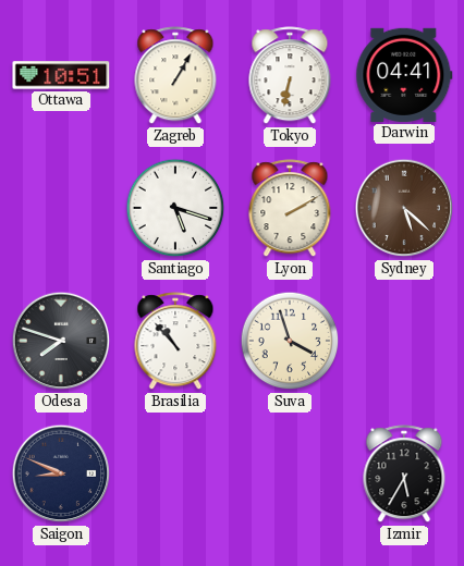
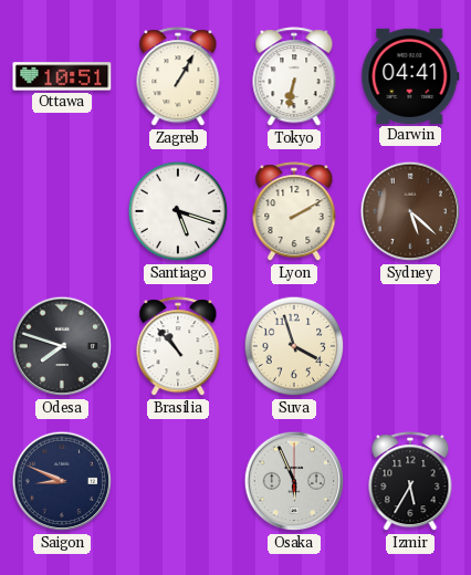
Osaka: none -> 5:56
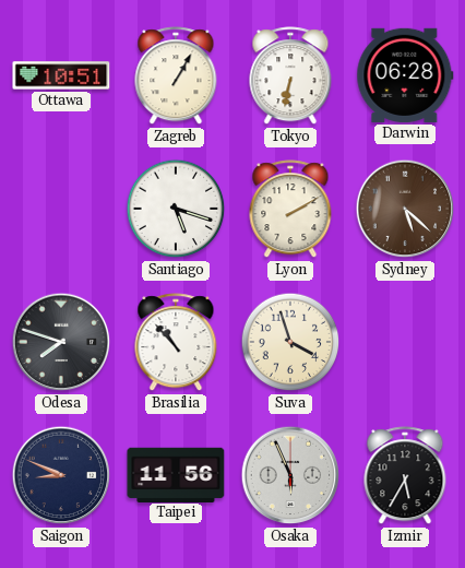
Darwin: 04:41 -> 06:28
Taipei: none -> 11:56
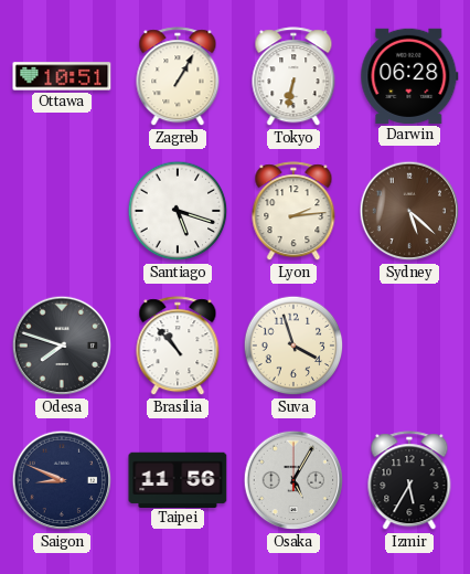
Lyon: 2:10 -> 2:14
Osaka: 5:56 -> 5:05
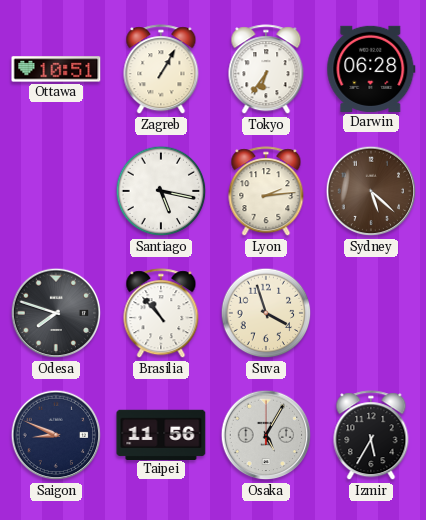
Tokyo: 6:32 -> 6:36
Santiago: 5:18 -> 5:17
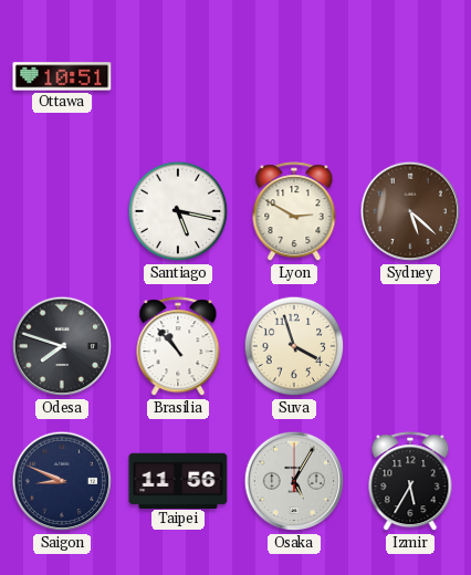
Zagreb: 1:05 -> none
Tokyo: 6:36 -> none
Darwin: 06:28 -> none
Lyon: 2:14 -> 2:50
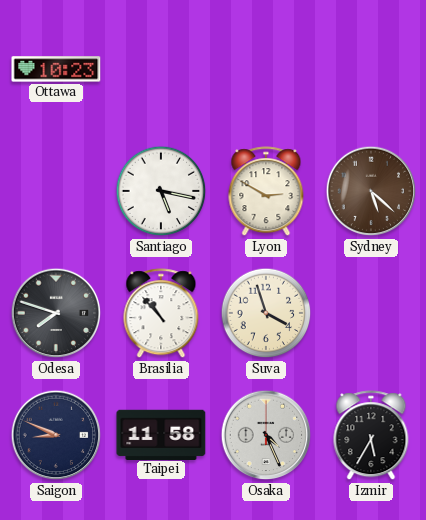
Ottawa: 10:51 -> 10:23
Taipei: 11:56 -> 11:58
Osaka: 5:05 -> 4:26
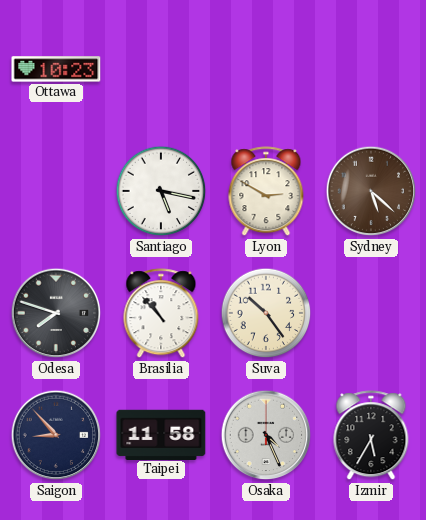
Suva: 3:57 -> 10:24
Saigon: 8:49 -> 8:53
